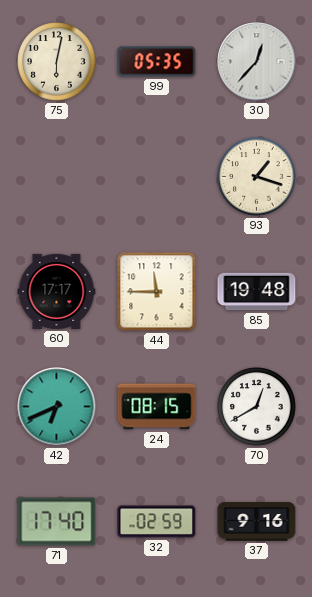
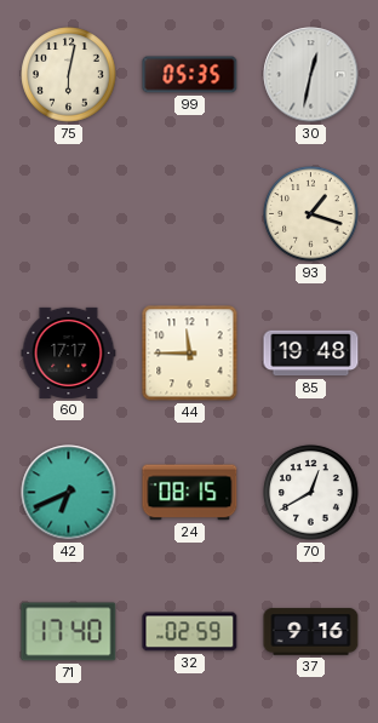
30: 12:37 -> 12:32
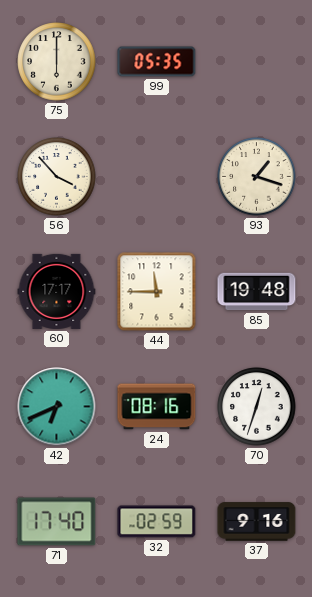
75: 6:02 -> 6:00
30: 12:32 -> none
56: none -> 3:53
24: 08:15 -> 08:16
70: 12:40 -> 12:33
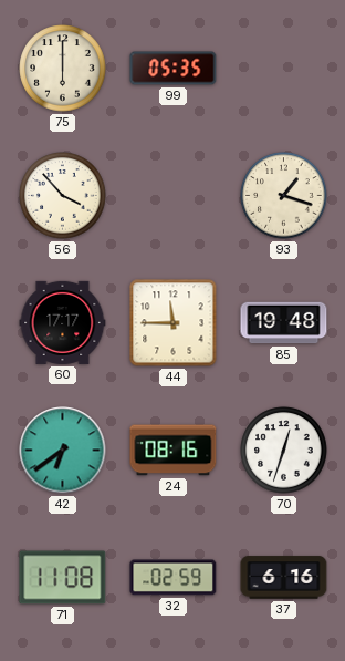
42: 6:41 -> 6:39
71: 17:40 -> 11:08
37: 9:16 -> 6:16
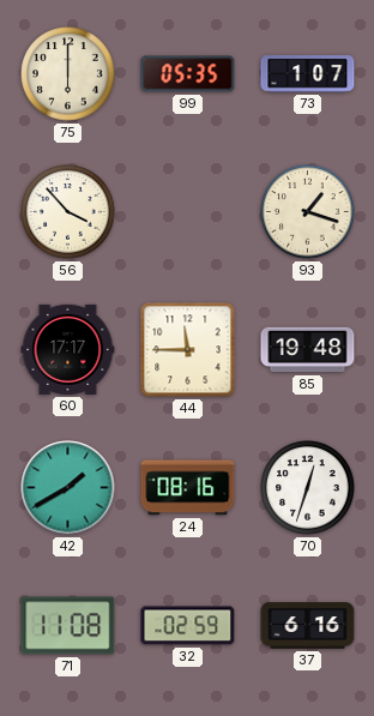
73: none -> 1:07
42: 6:39 -> 1:40
